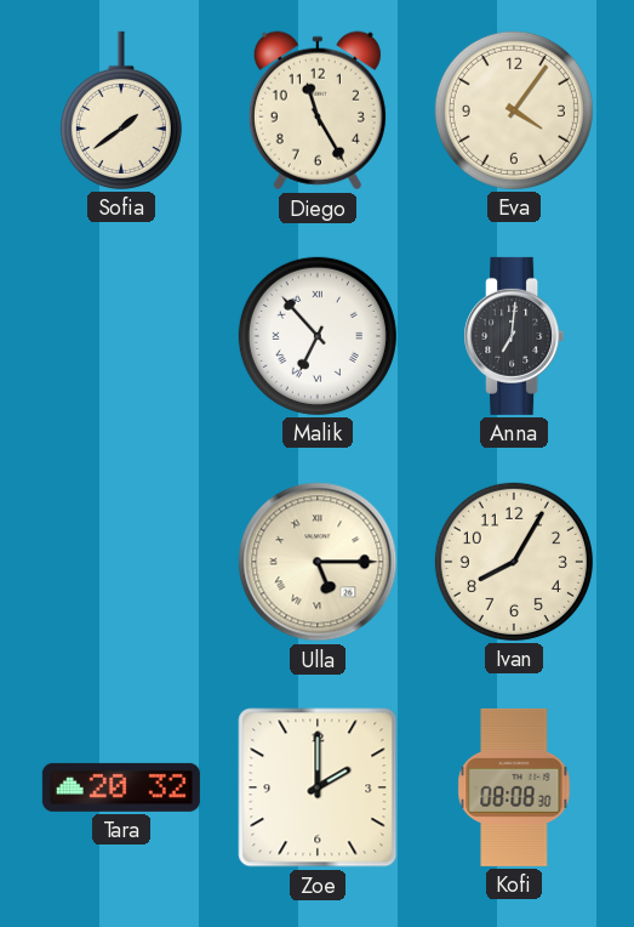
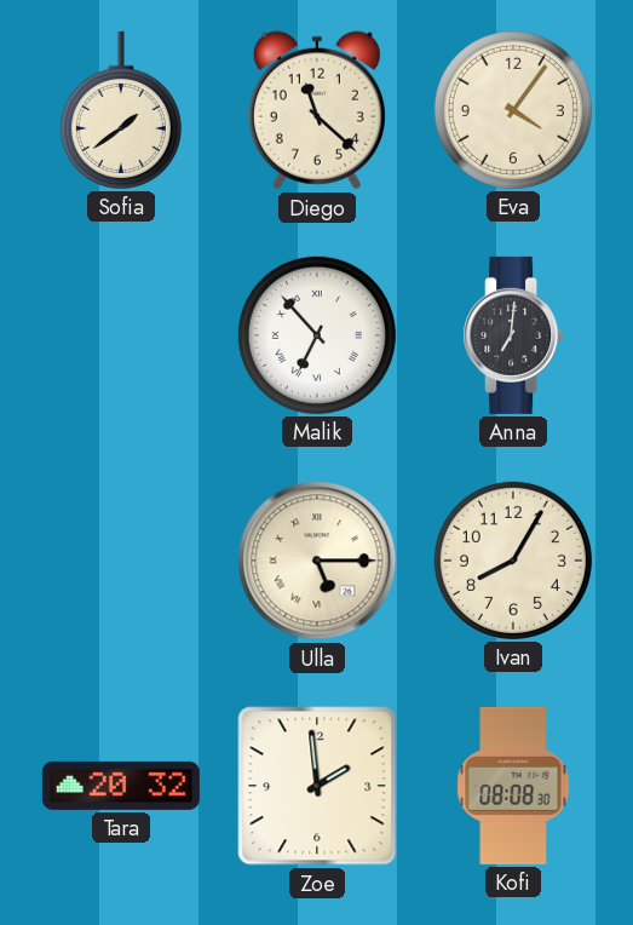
Diego: 11:25 -> 11:22
Zoe: 2:00 -> 1:59
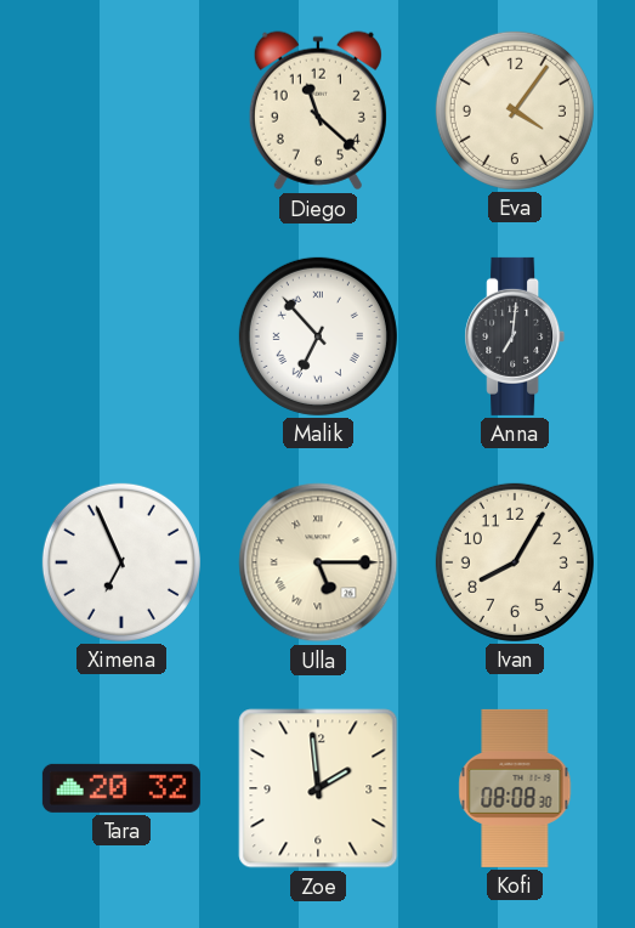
Sofia: 1:39 -> none
Ximena: none -> 6:56
